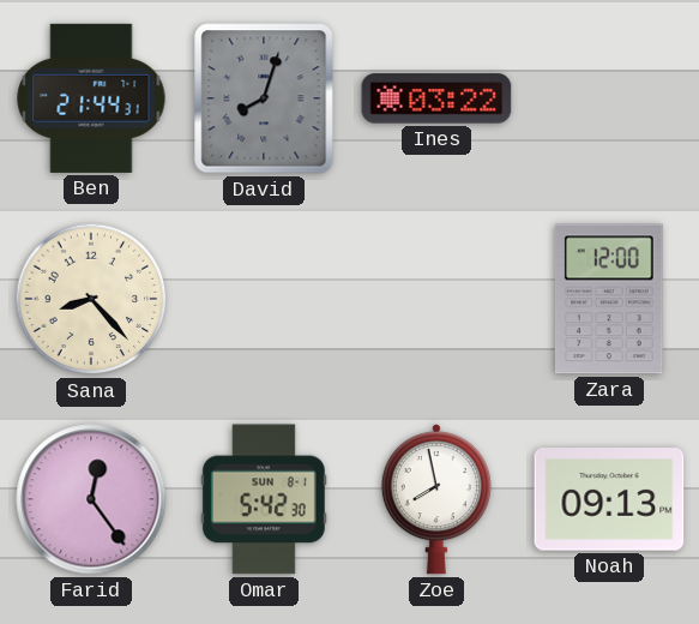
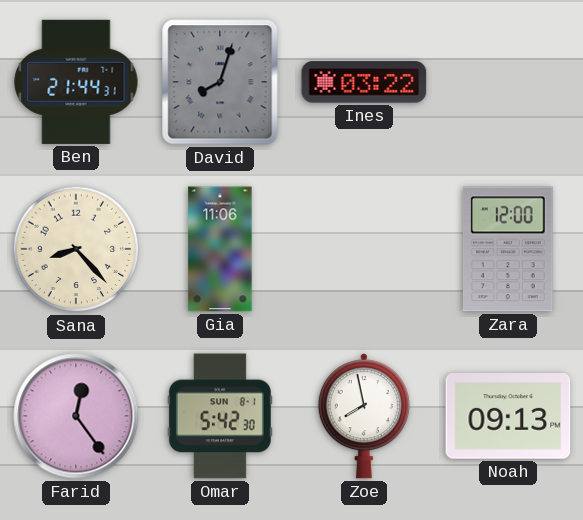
Gia: none -> 11:06
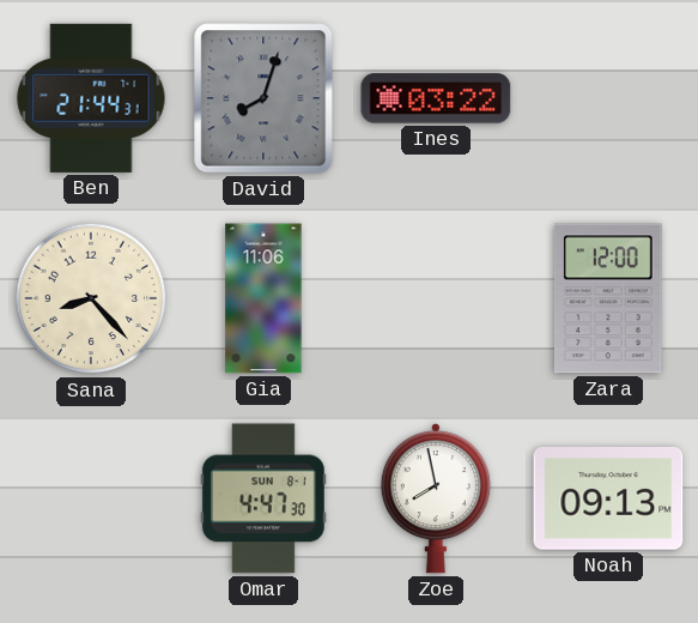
Farid: 12:24 -> none
Omar: 5:42 -> 4:47
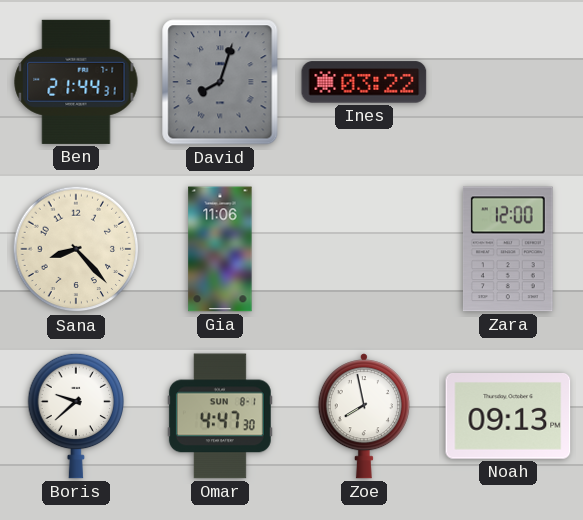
Boris: none -> 9:38
